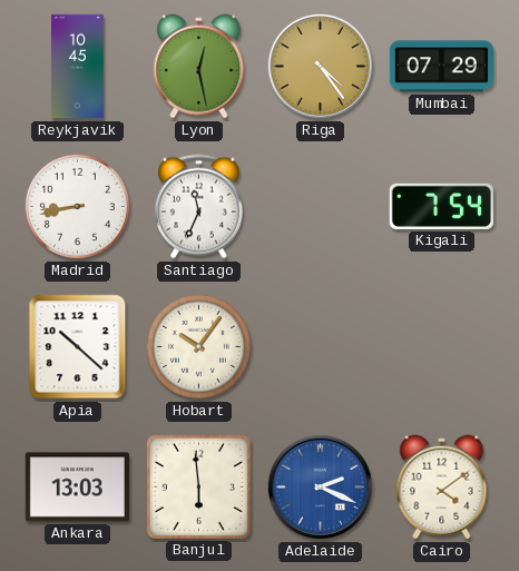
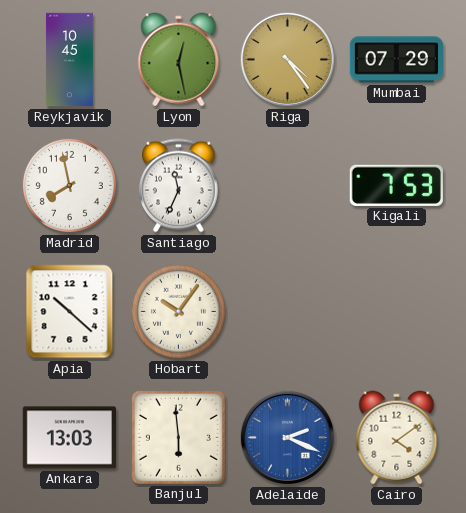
Madrid: 8:43 -> 7:58
Kigali: 7:54 -> 7:53
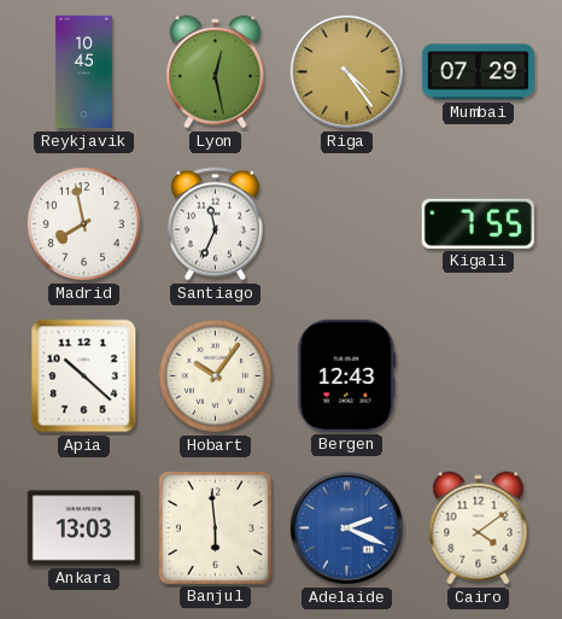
Kigali: 7:53 -> 7:55
Bergen: none -> 12:43
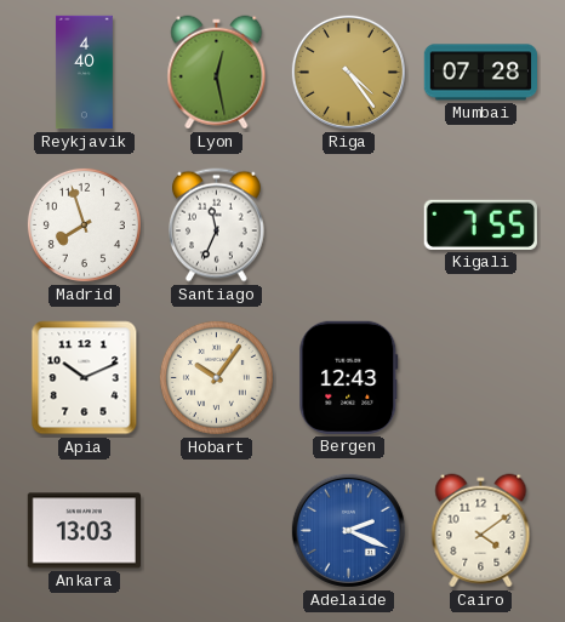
Reykjavik: 10:45 -> 4:40
Mumbai: 07:29 -> 07:28
Madrid: 7:58 -> 7:57
Apia: 10:22 -> 10:11
Banjul: 5:59 -> none
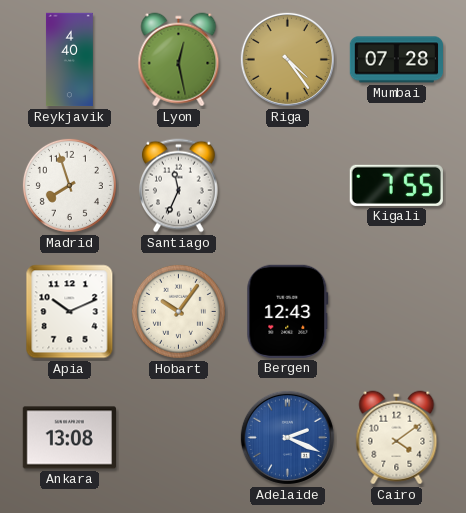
Ankara: 13:03 -> 13:08
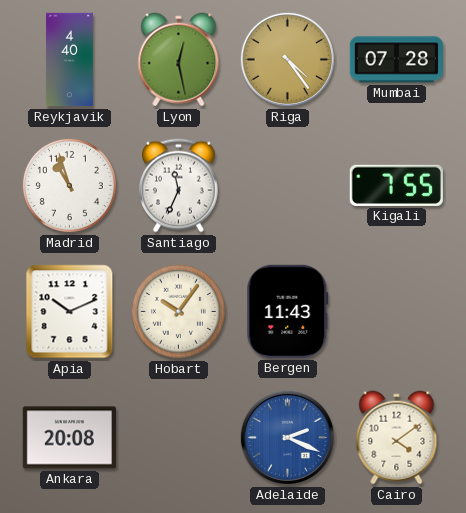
Madrid: 7:57 -> 10:57
Bergen: 12:43 -> 11:43
Ankara: 13:08 -> 20:08
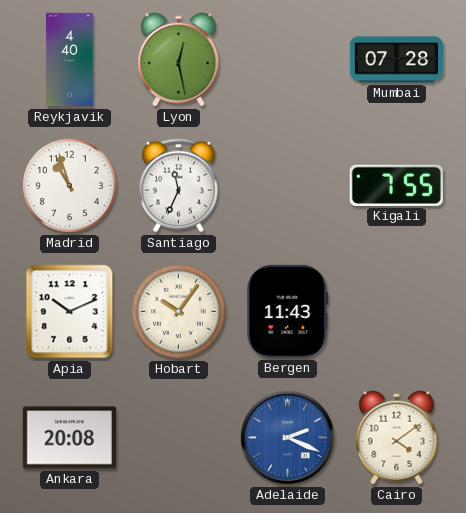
Riga: 4:24 -> none
